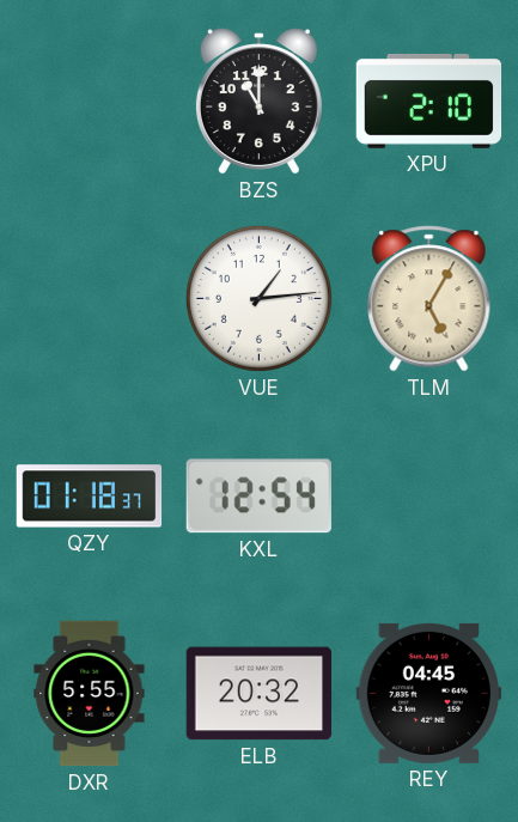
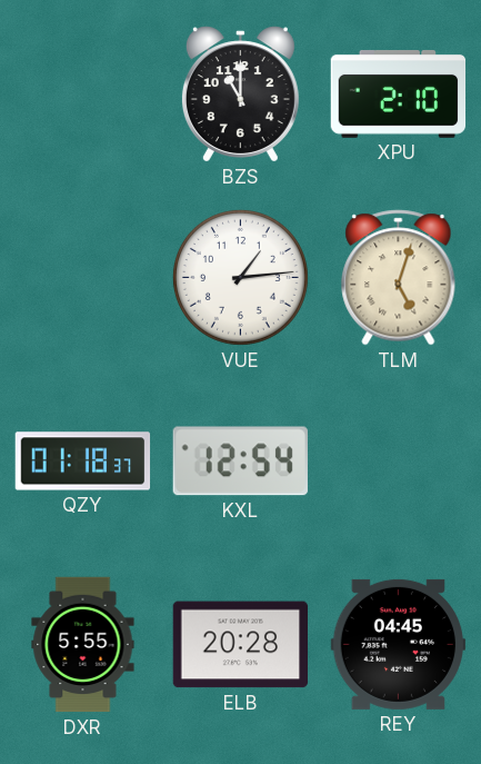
TLM: 5:05 -> 5:03
ELB: 20:32 -> 20:28
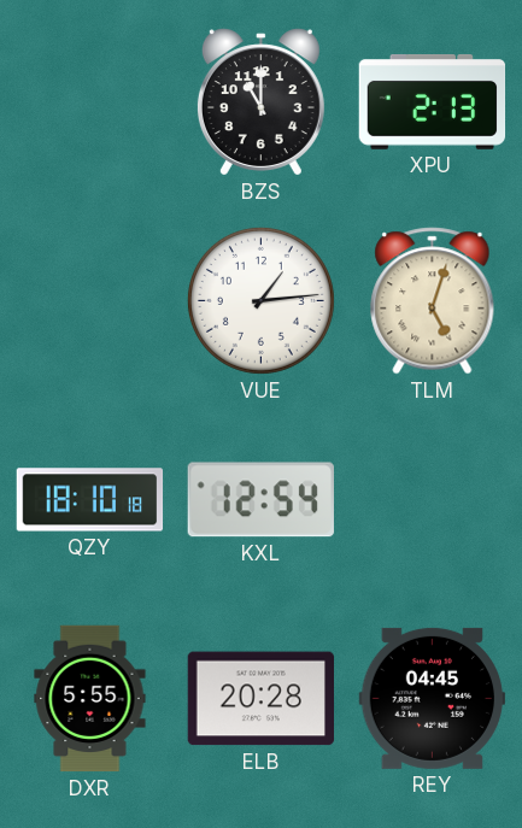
XPU: 2:10 -> 2:13
QZY: 01:18 -> 18:10
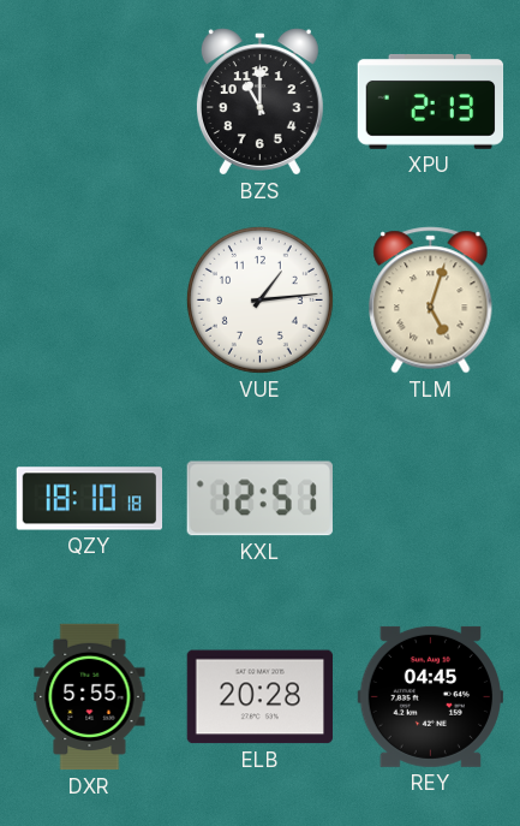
KXL: 12:54 -> 12:51
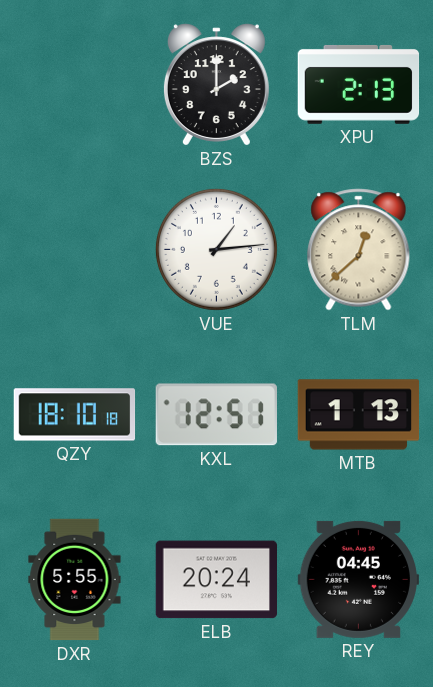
BZS: 11:00 -> 2:00
TLM: 5:03 -> 12:38
MTB: none -> 1:13
ELB: 20:28 -> 20:24
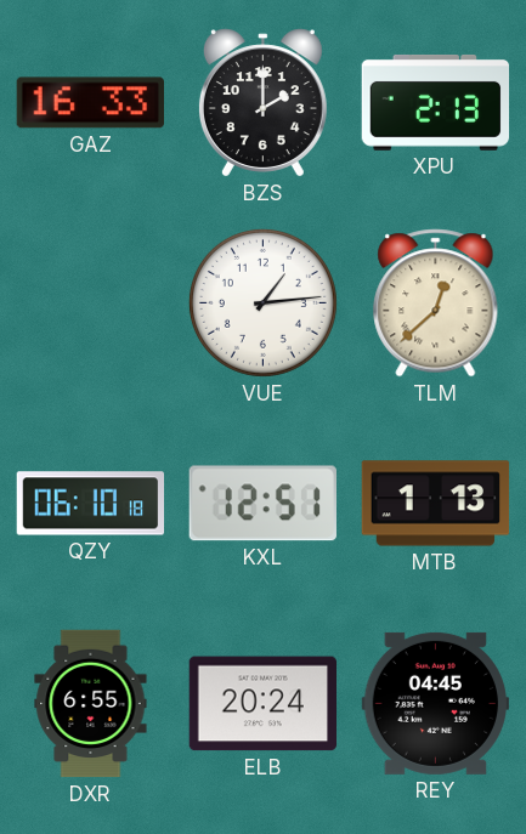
GAZ: none -> 16:33
QZY: 18:10 -> 06:10
DXR: 5:55 -> 6:55
